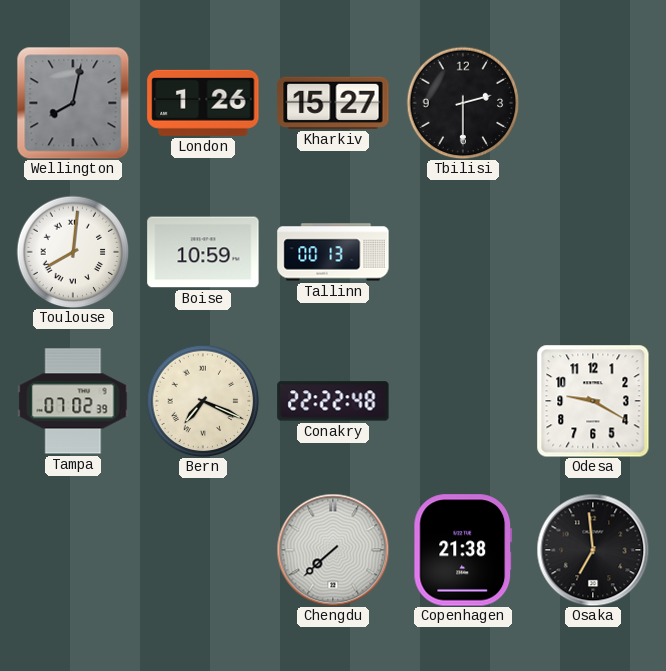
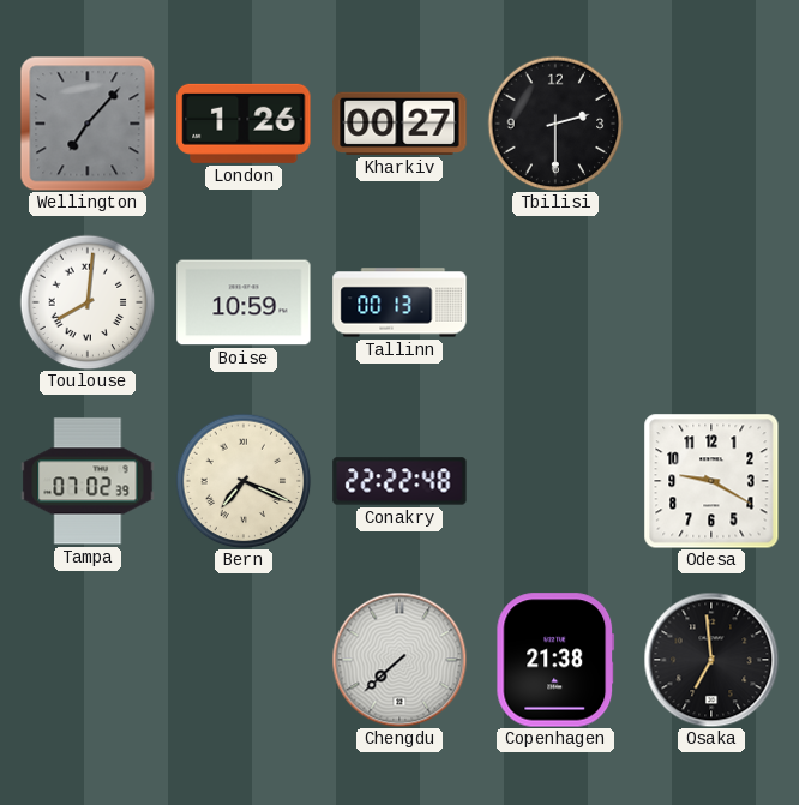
Wellington: 8:02 -> 7:07
Kharkiv: 15:27 -> 00:27
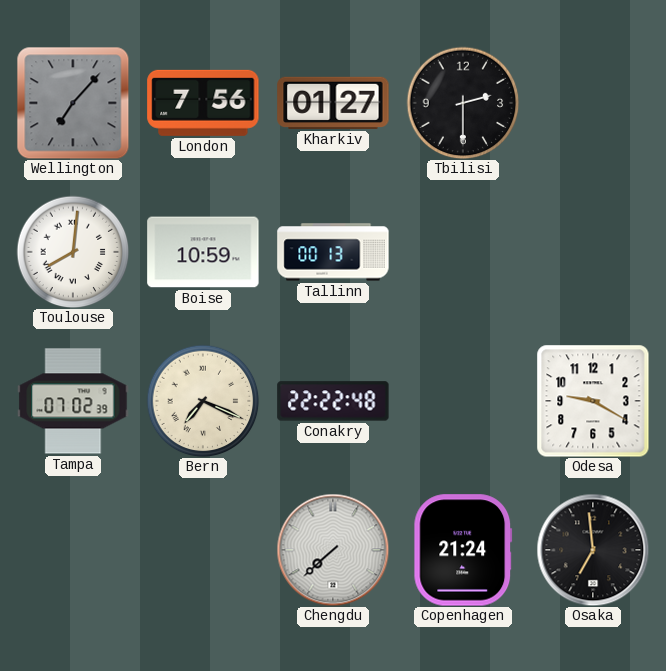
London: 1:26 -> 7:56
Kharkiv: 00:27 -> 01:27
Copenhagen: 21:38 -> 21:24
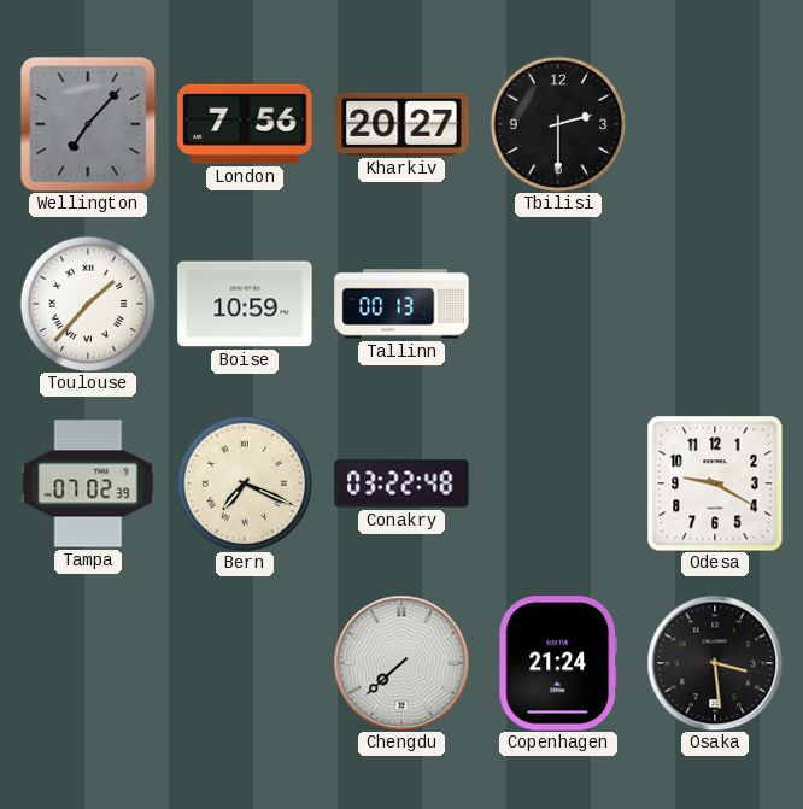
Kharkiv: 01:27 -> 20:27
Toulouse: 8:01 -> 1:37
Conakry: 22:22 -> 03:22
Osaka: 6:59 -> 3:29
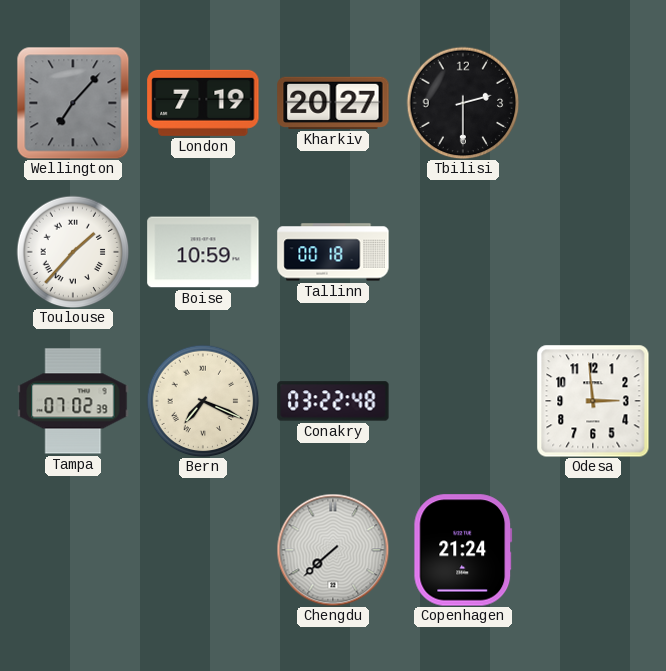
London: 7:56 -> 7:19
Tallinn: 00:13 -> 00:18
Odesa: 9:20 -> 2:59
Osaka: 3:29 -> none
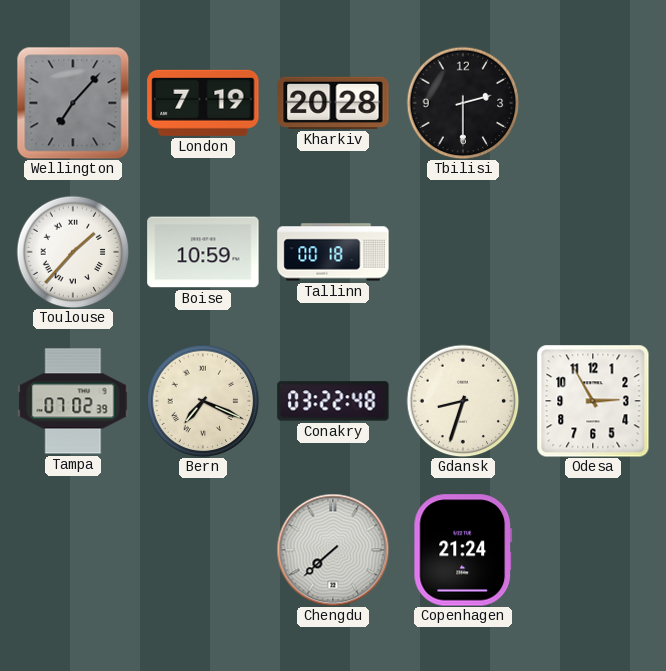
Kharkiv: 20:27 -> 20:28
Gdansk: none -> 8:33
Odesa: 2:59 -> 2:55
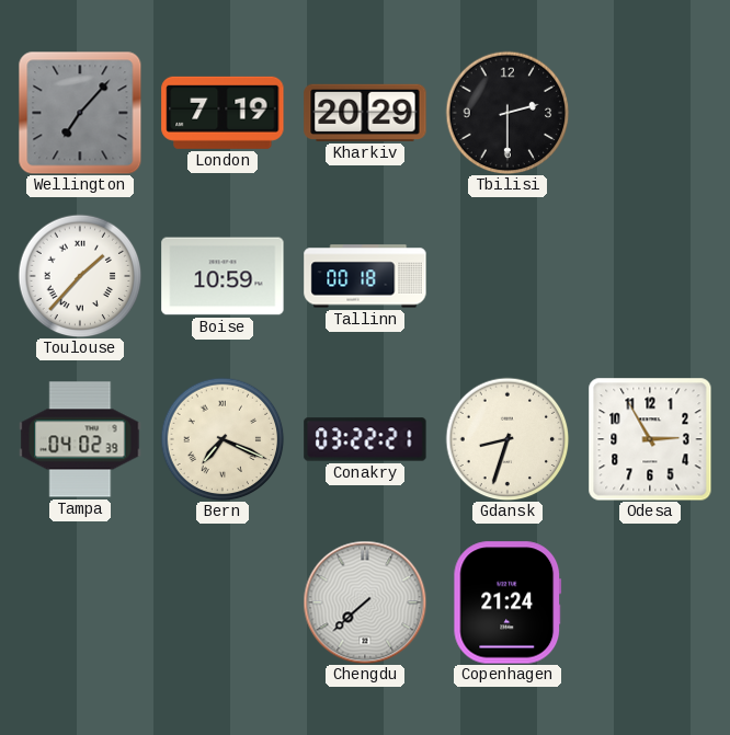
Kharkiv: 20:28 -> 20:29
Tampa: 07:02 -> 04:02
Conakry: 03:22:48 -> 03:22:21
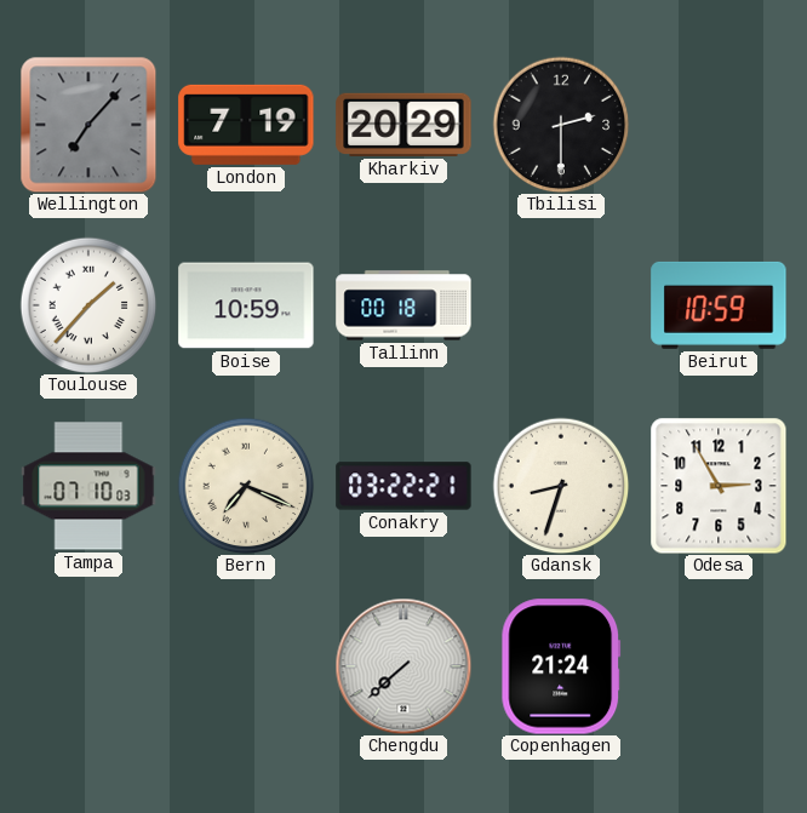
Beirut: none -> 10:59
Tampa: 04:02 -> 07:10
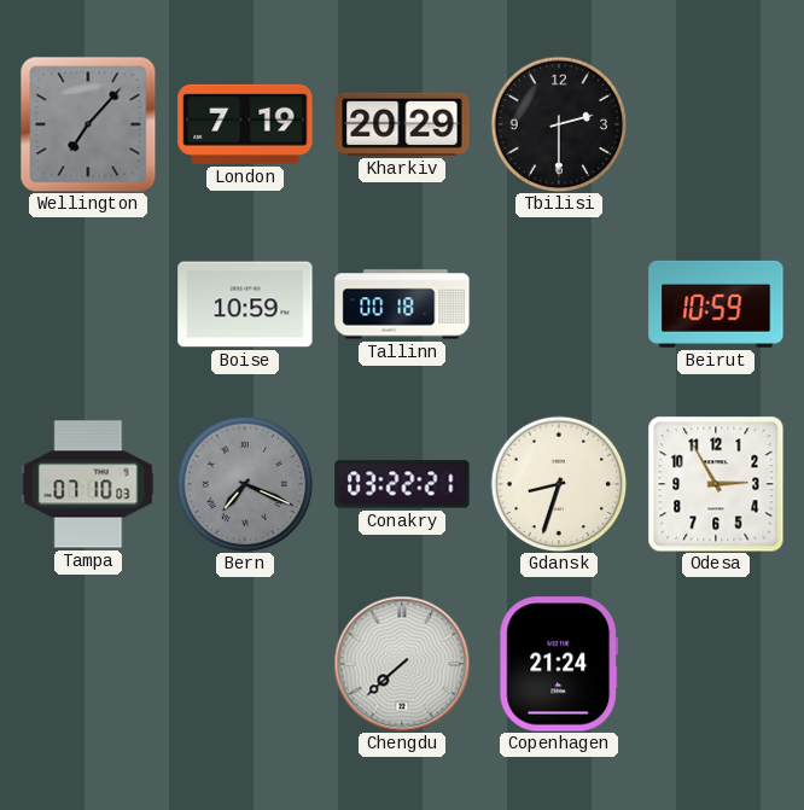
Toulouse: 1:37 -> none
Bern dial: cream -> grey
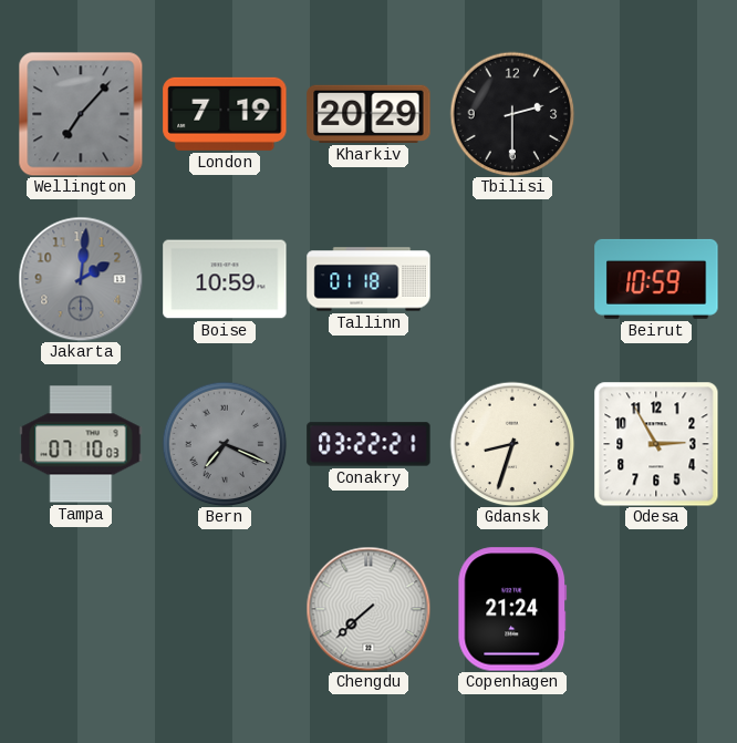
Jakarta: none -> 2:01
Tallinn: 00:18 -> 01:18
